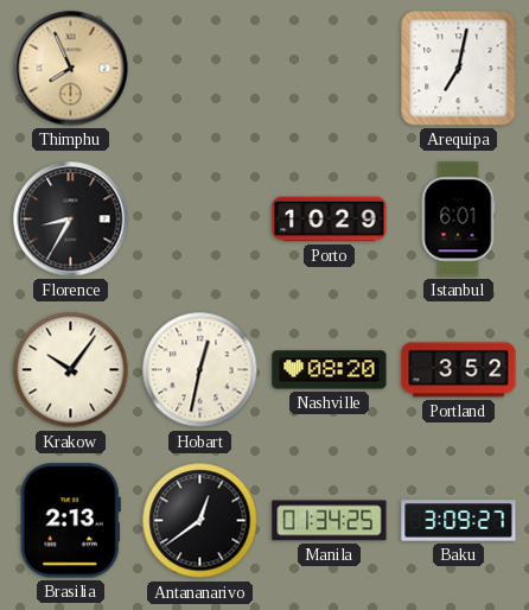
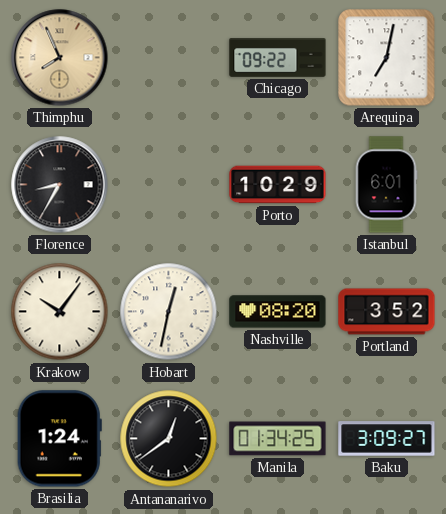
Chicago: none -> 09:22
Brasilia: 2:13 -> 1:24
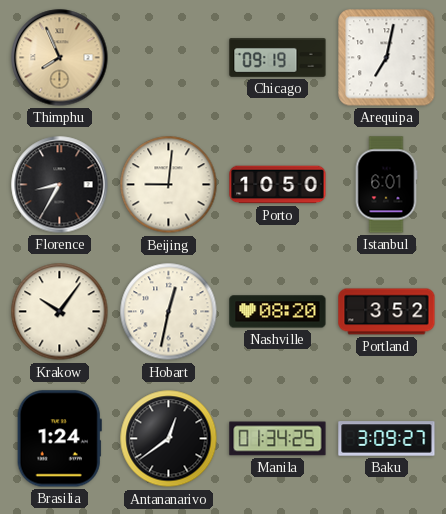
Chicago: 09:22 -> 09:19
Beijing: none -> 9:01
Porto: 10:29 -> 10:50
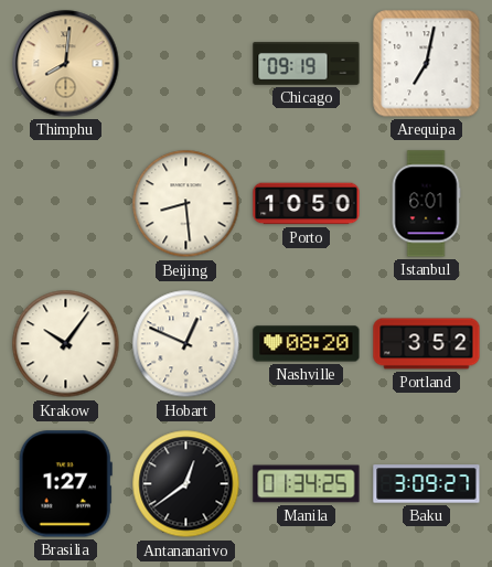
Thimphu: 7:56 -> 8:01
Florence: 8:35 -> none
Beijing: 9:01 -> 8:29
Hobart: 12:32 -> 12:49
Brasilia: 1:24 -> 1:27
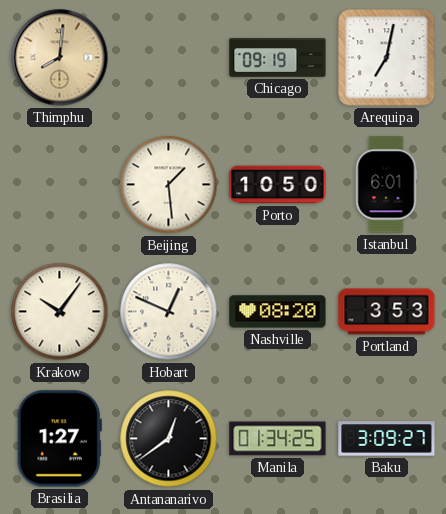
Beijing: 8:29 -> 1:29
Portland: 3:52 -> 3:53
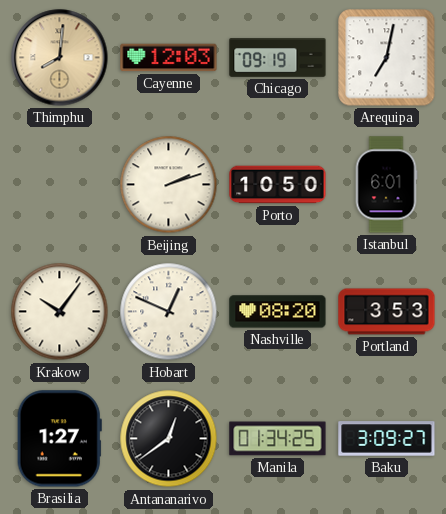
Cayenne: none -> 12:03
Beijing: 1:29 -> 2:12
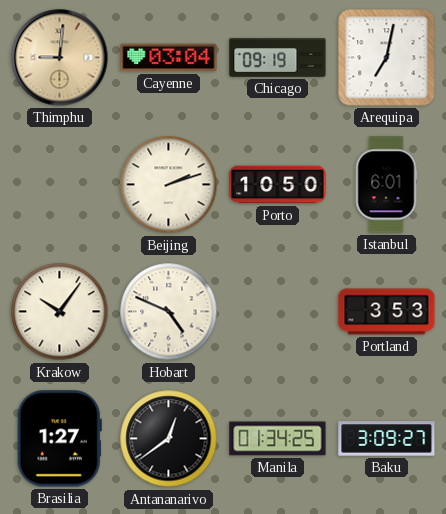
Thimphu: 8:01 -> 9:01
Cayenne: 12:03 -> 03:04
Hobart: 12:49 -> 4:49
Nashville: 08:20 -> none
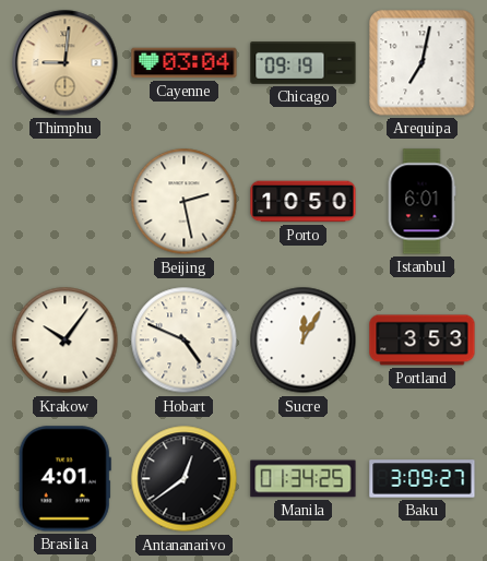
Beijing: 2:12 -> 2:28
Sucre: none -> 12:05
Brasilia: 1:27 -> 4:01
